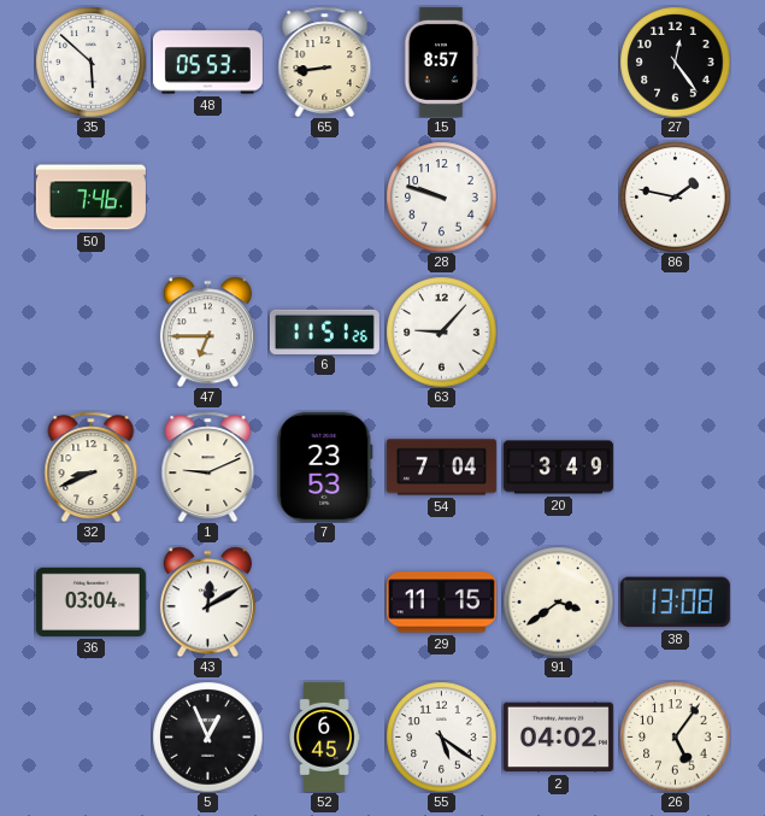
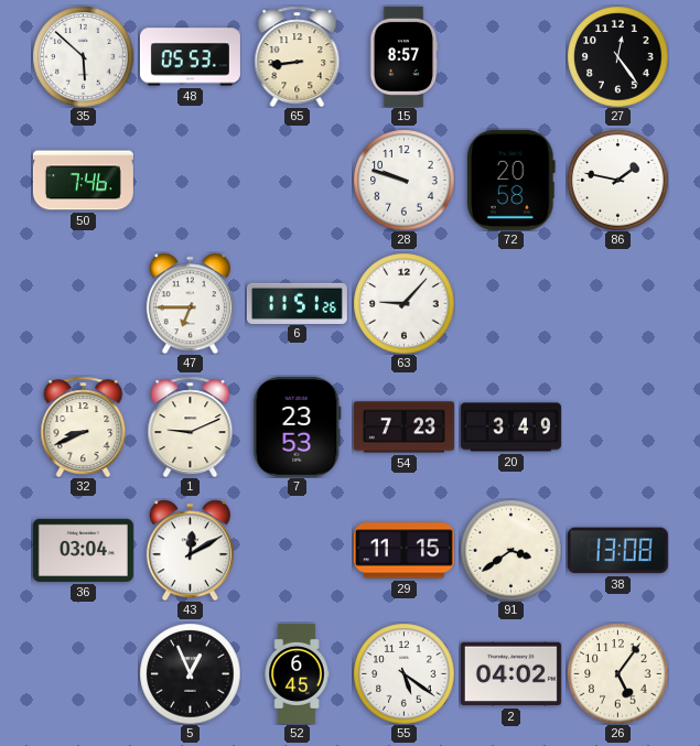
72: none -> 20:58
54: 7:04 -> 7:23
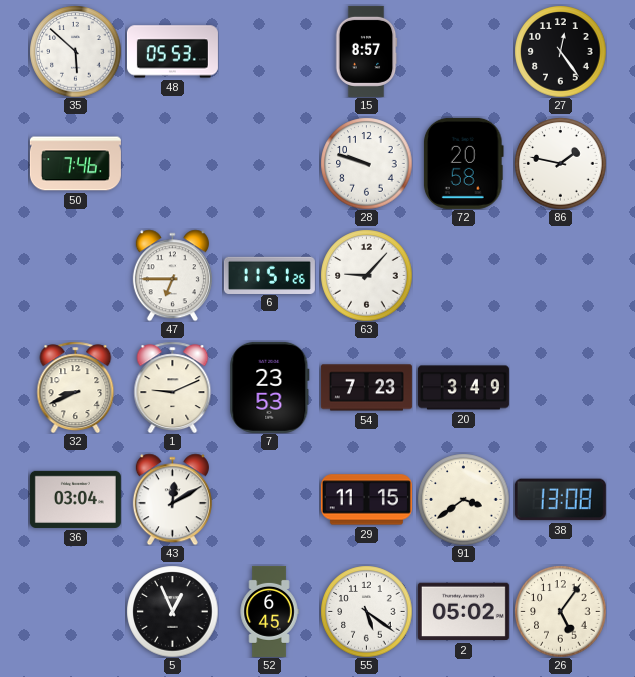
65: 8:44 -> none
2: 04:02 -> 05:02
